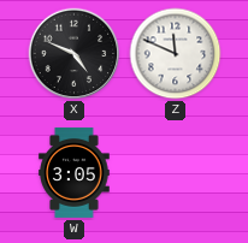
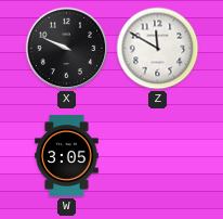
X: 4:49 -> 9:49
Z: 11:49 -> 11:50
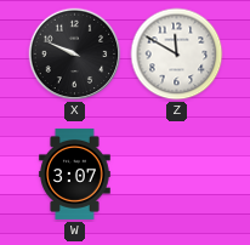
W: 3:05 -> 3:07
